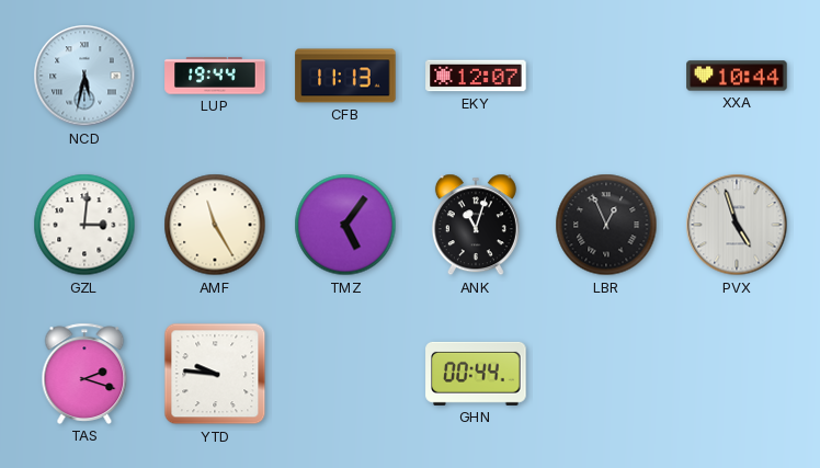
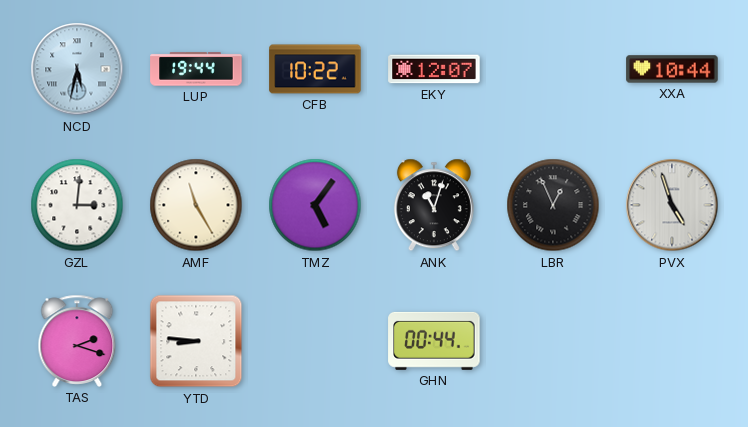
CFB: 11:13 -> 10:22
YTD: 9:46 -> 8:46
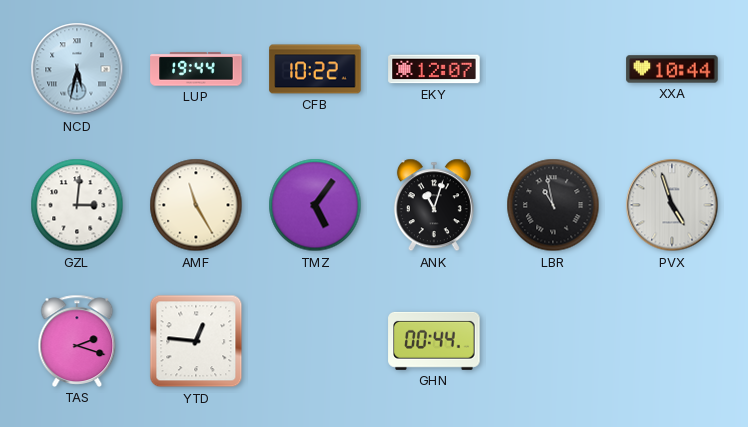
LBR: 12:56 -> 10:58
YTD: 8:46 -> 12:46
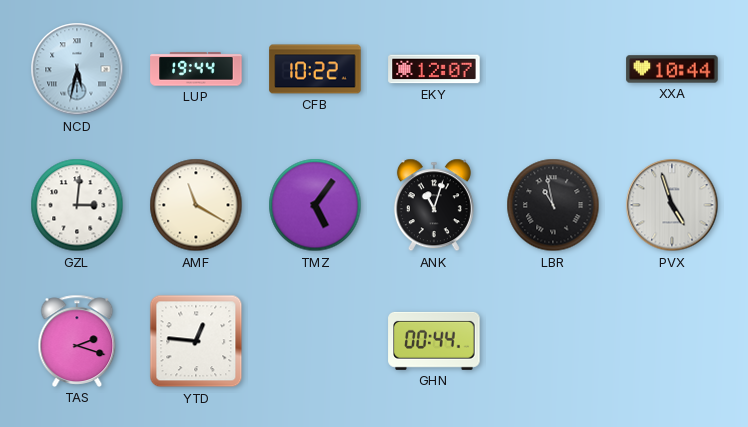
AMF: 11:25 -> 11:20
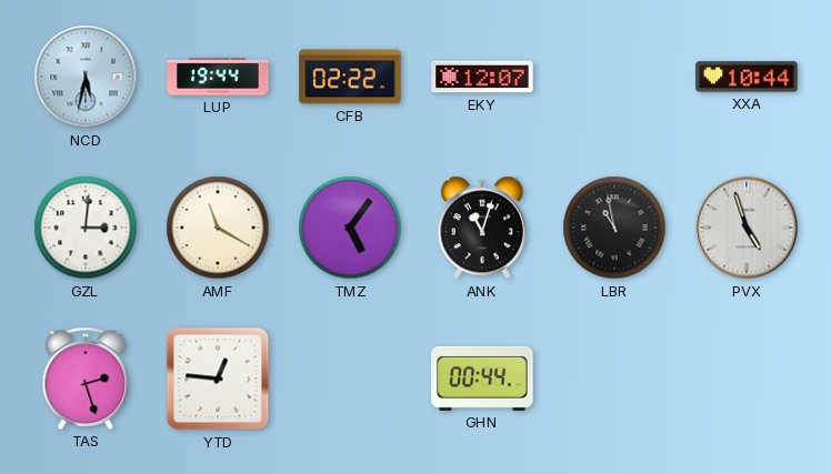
CFB: 10:22 -> 02:22
TAS: 2:18 -> 2:27
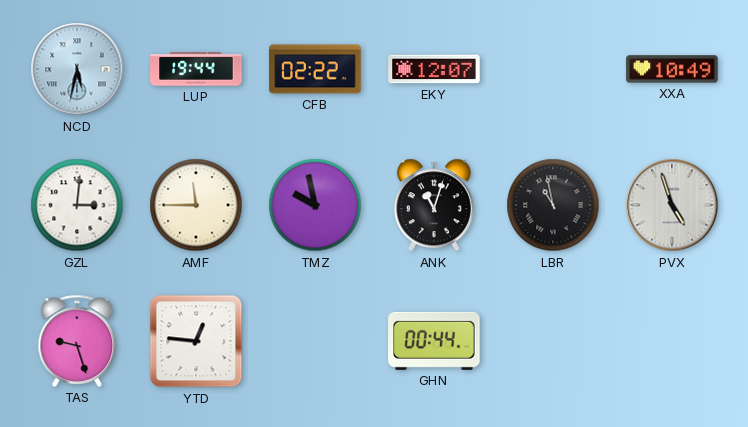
XXA: 10:44 -> 10:49
AMF: 11:20 -> 11:45
TMZ: 5:06 -> 9:58
TAS: 2:27 -> 9:27
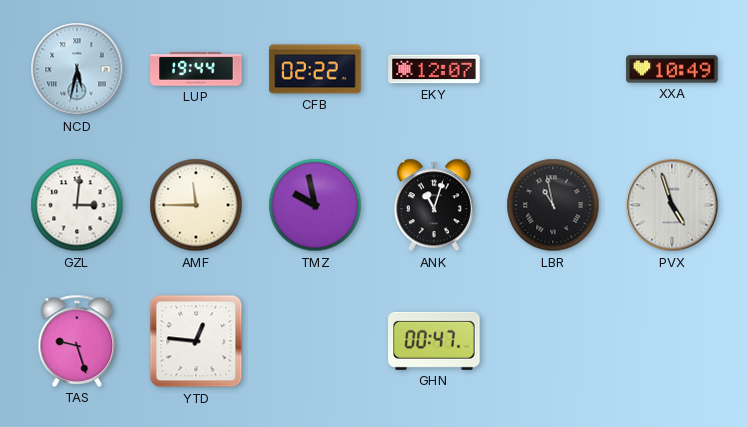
GHN: 00:44 -> 00:47
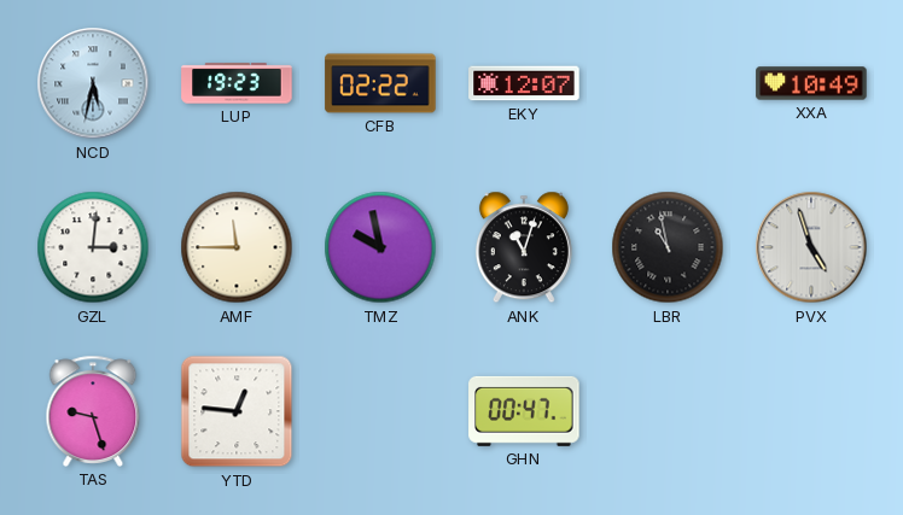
LUP: 19:44 -> 19:23
